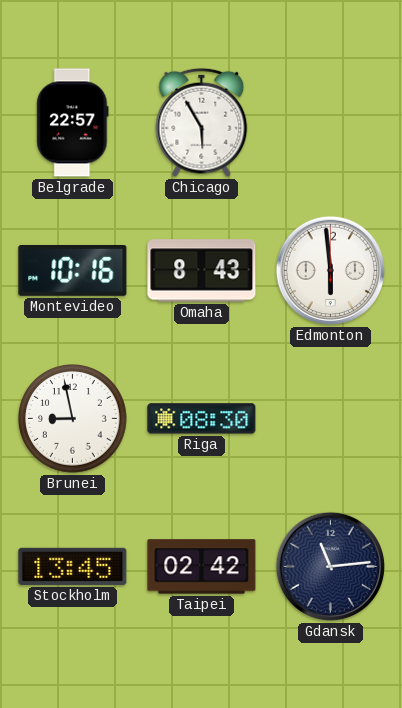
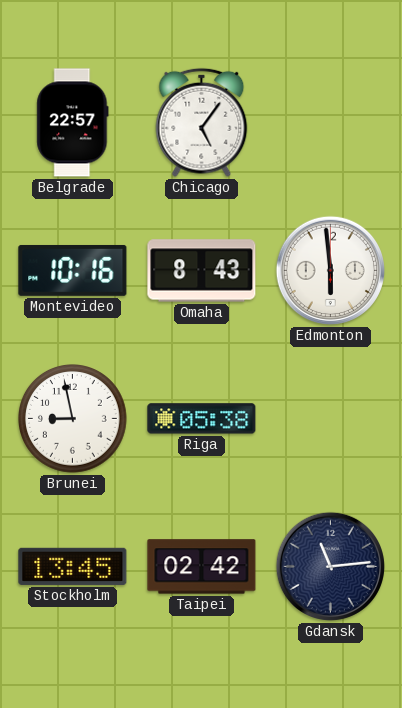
Chicago: 5:55 -> 5:06
Riga: 08:30 -> 05:38
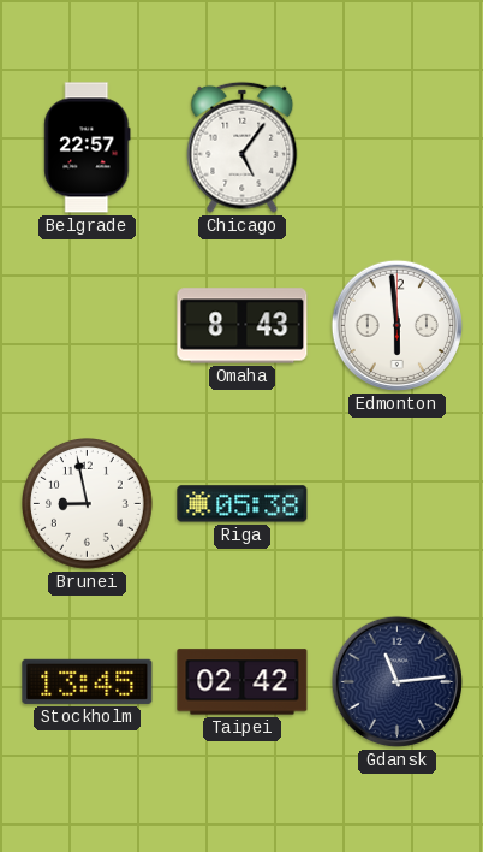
Montevideo: 10:16 -> none
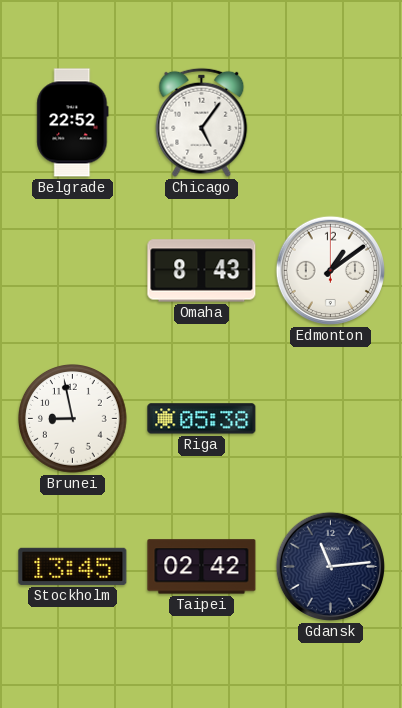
Belgrade: 22:57 -> 22:52
Edmonton: 5:59 -> 1:09
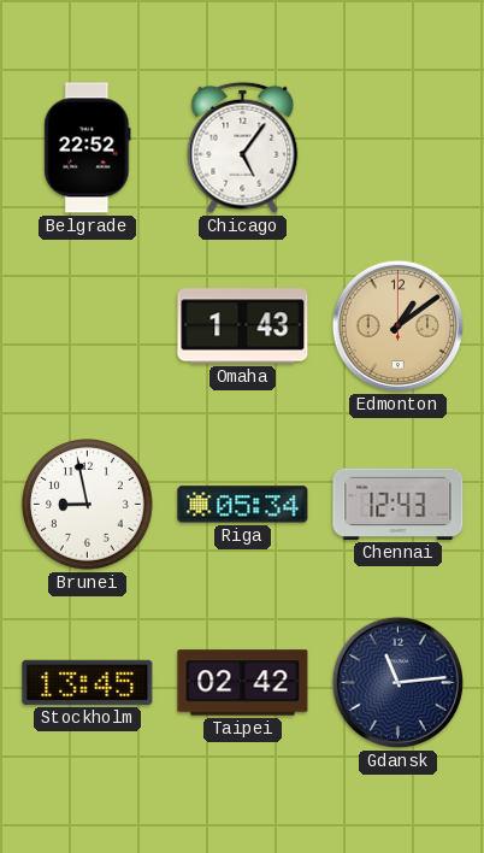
Omaha: 8:43 -> 1:43
Edmonton dial: white -> champagne
Riga: 05:38 -> 05:34
Chennai: none -> 12:43
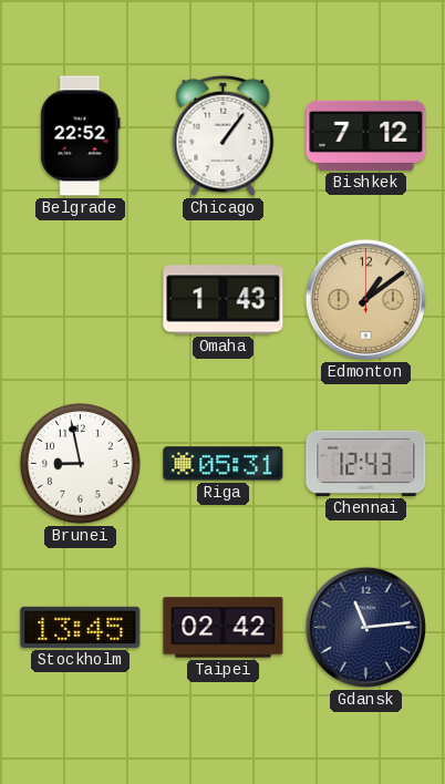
Chicago: 5:06 -> 1:06
Bishkek: none -> 7:12
Riga: 05:34 -> 05:31
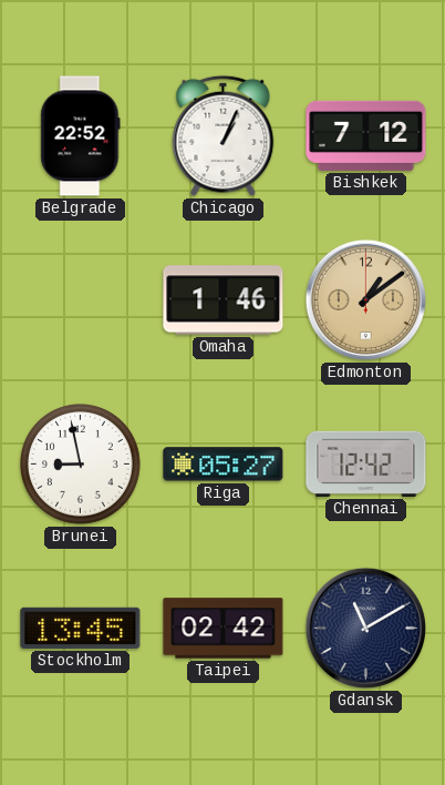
Chicago: 1:06 -> 1:04
Omaha: 1:43 -> 1:46
Riga: 05:31 -> 05:27
Chennai: 12:43 -> 12:42
Gdansk: 11:14 -> 11:10
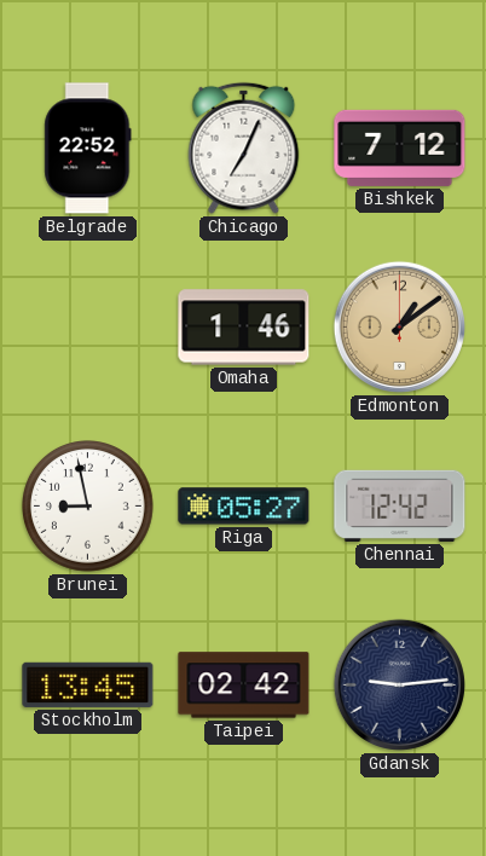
Chicago: 1:04 -> 7:04
Gdansk: 11:10 -> 9:14
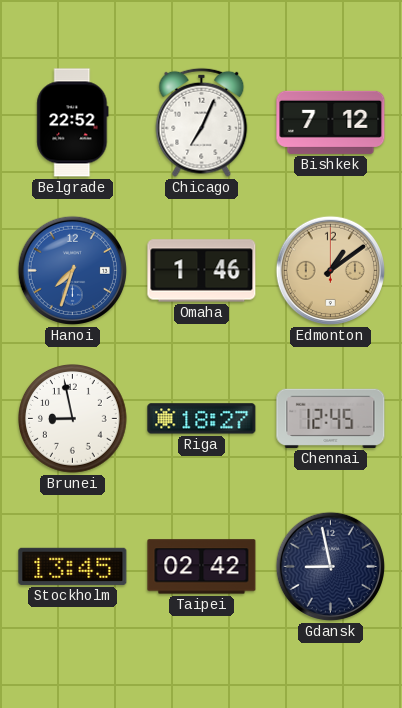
Hanoi: none -> 7:33
Riga: 05:27 -> 18:27
Chennai: 12:42 -> 12:45
Gdansk: 9:14 -> 8:58
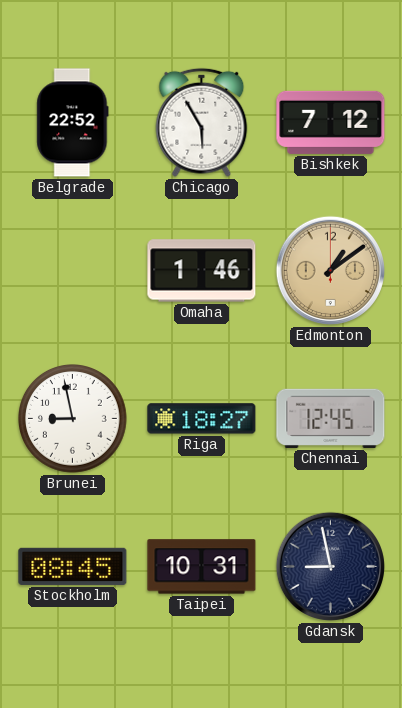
Chicago: 7:04 -> 5:55
Hanoi: 7:33 -> none
Stockholm: 13:45 -> 08:45
Taipei: 02:42 -> 10:31
